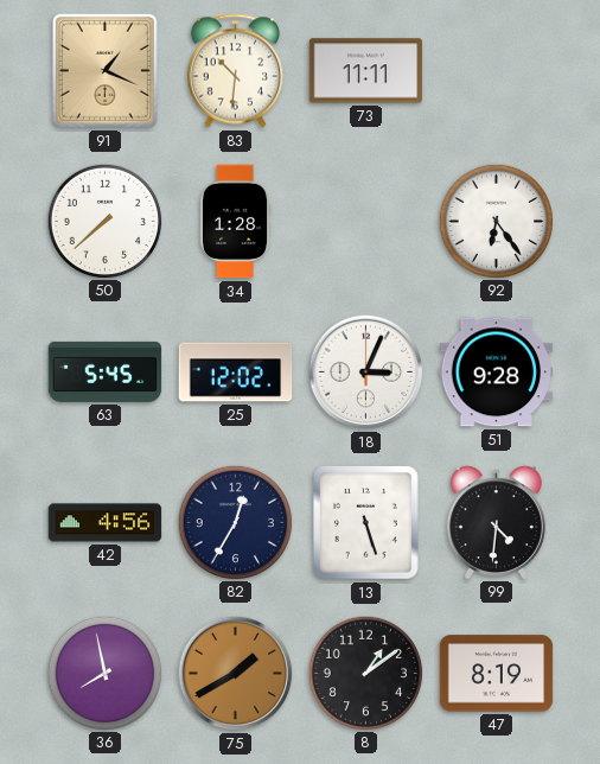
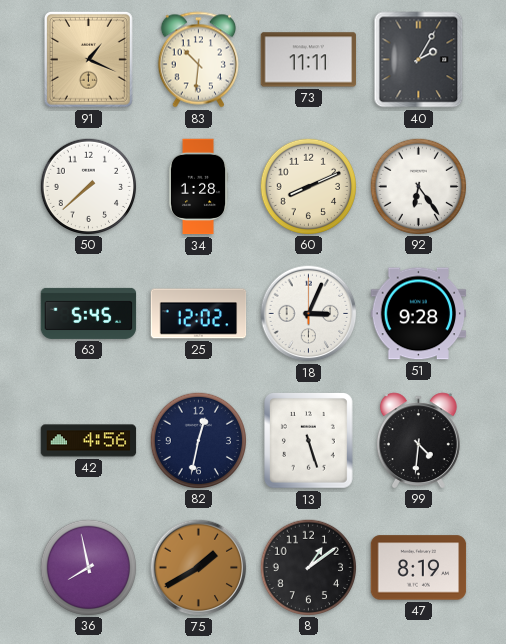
40: none -> 2:05
60: none -> 8:11
82: 12:35 -> 12:32
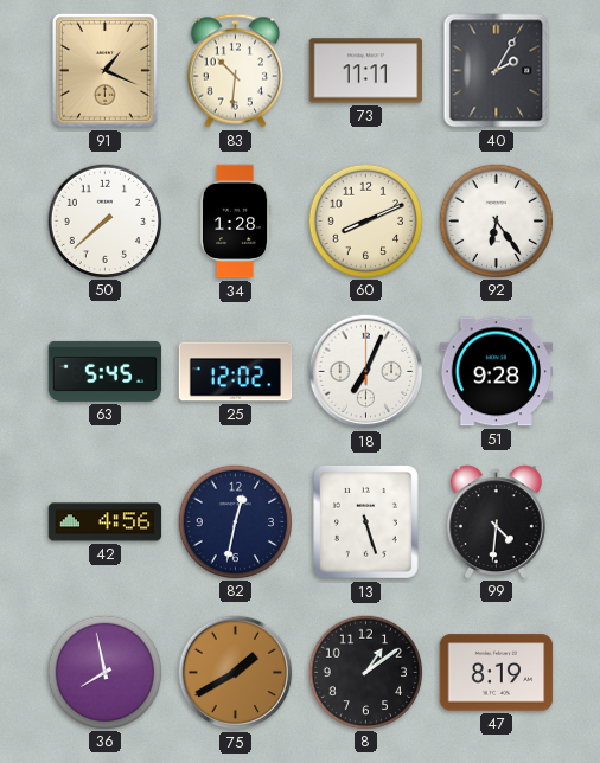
18: 3:04 -> 7:04
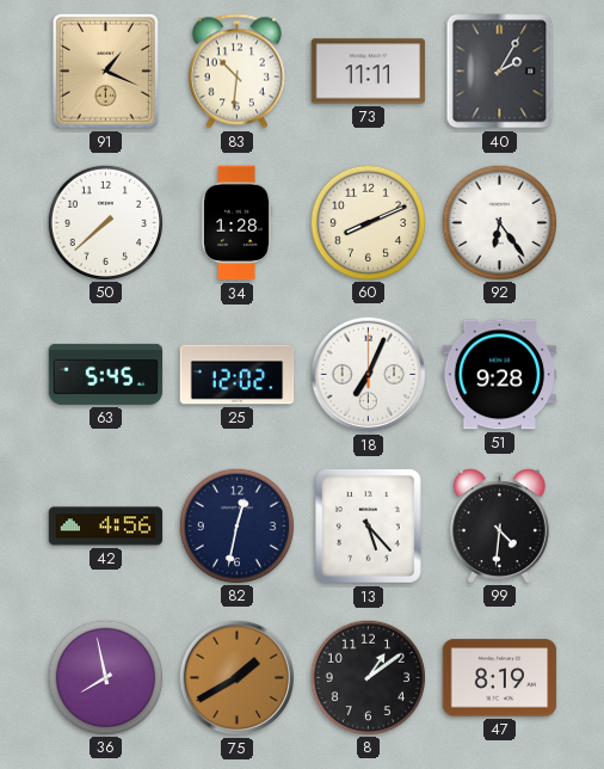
13: 5:27 -> 5:23
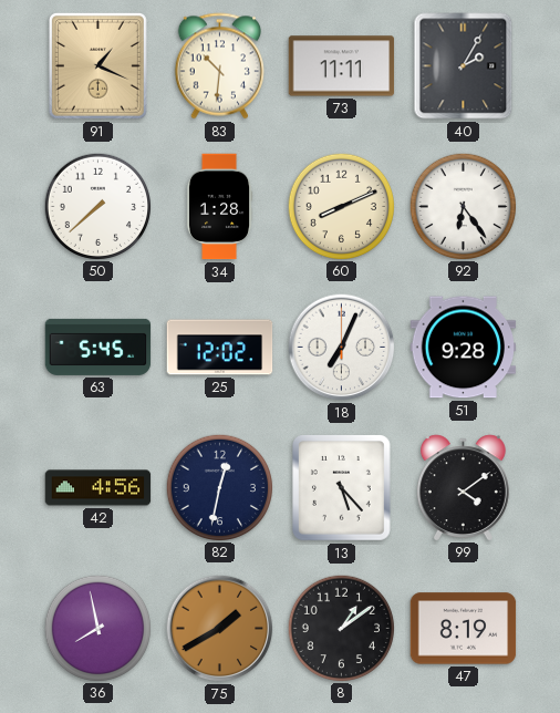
99: 4:31 -> 4:09
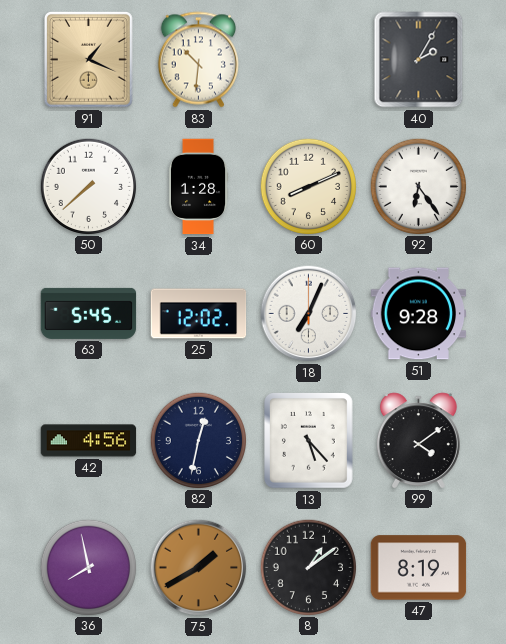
73: 11:11 -> none
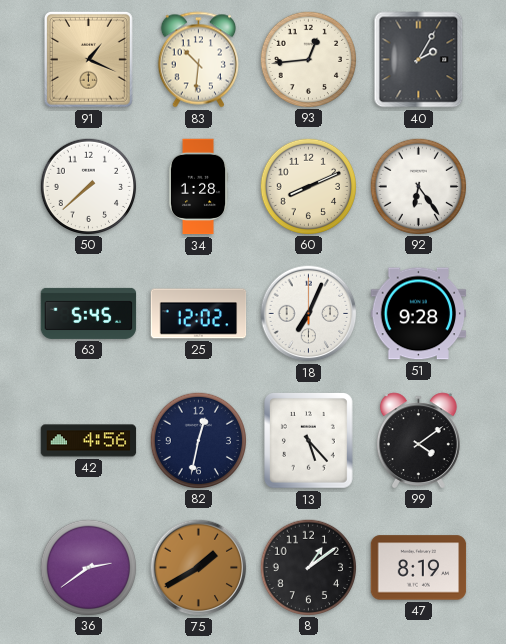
93: none -> 12:44
36: 7:58 -> 2:39
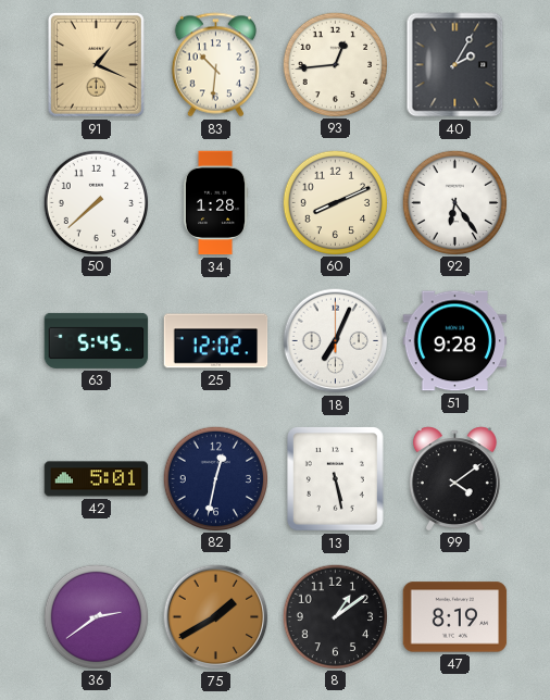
42: 4:56 -> 5:01
13: 5:23 -> 5:28
